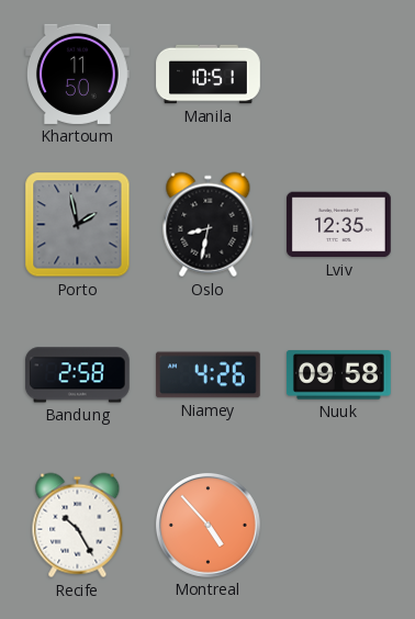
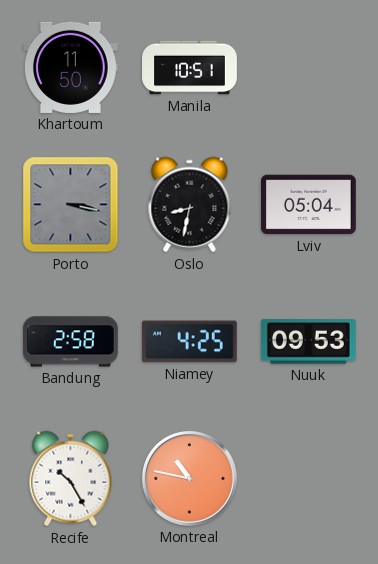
Porto: 1:58 -> 3:17
Lviv: 12:35 -> 05:04
Niamey: 4:26 -> 4:25
Nuuk: 09:58 -> 09:53
Montreal: 4:53 -> 10:47
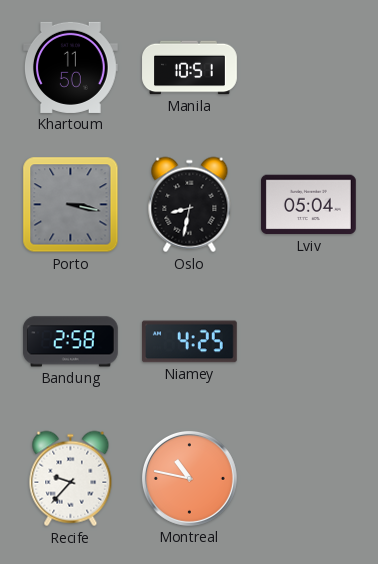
Nuuk: 09:53 -> none
Recife: 10:25 -> 9:37
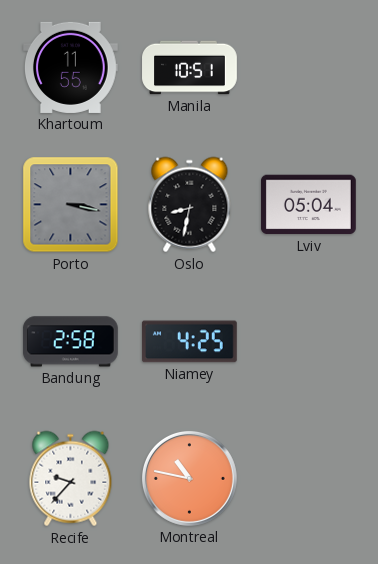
Khartoum: 11:50 -> 11:55
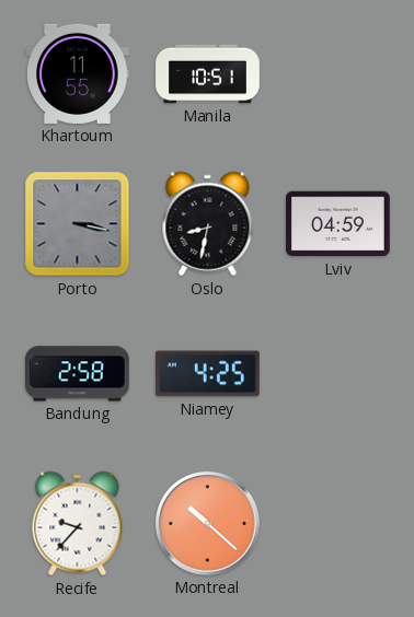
Lviv: 05:04 -> 04:59
Montreal: 10:47 -> 10:22
